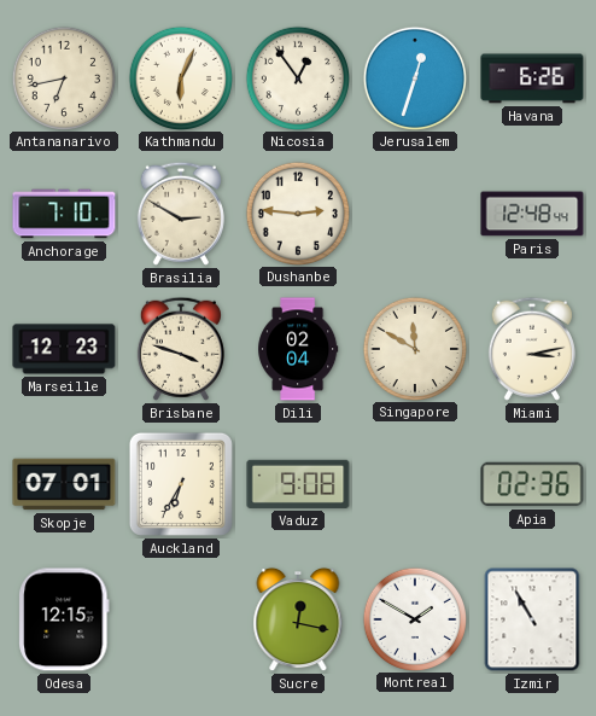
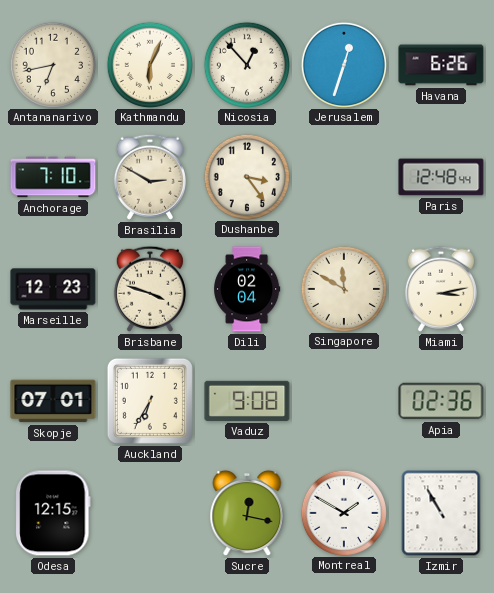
Nicosia: 12:54 -> 12:53
Dushanbe: 2:46 -> 3:24
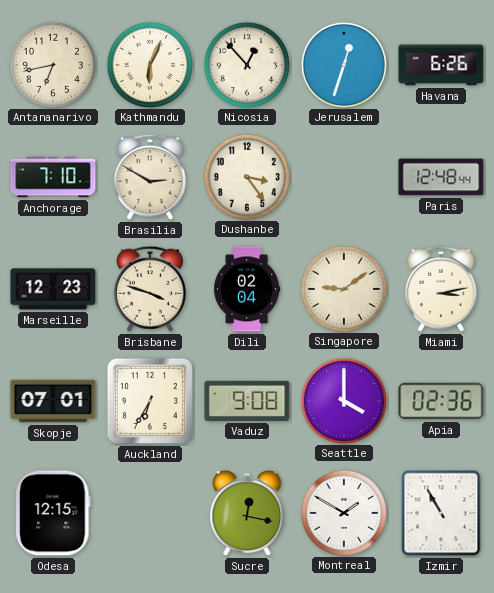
Singapore: 11:50 -> 9:09
Seattle: none -> 4:00
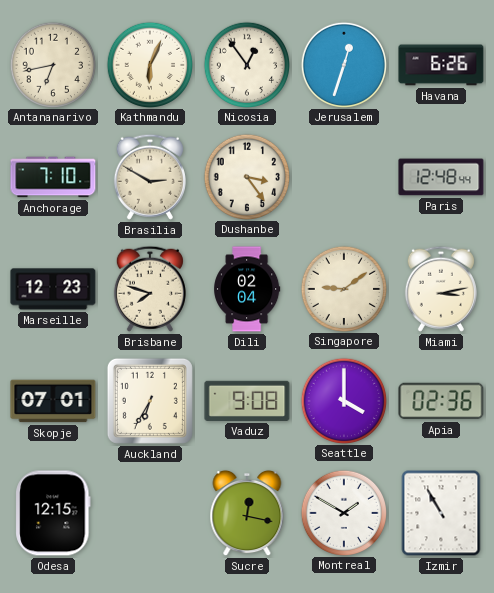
Nicosia: 12:53 -> 12:54
Brisbane: 3:48 -> 7:48
